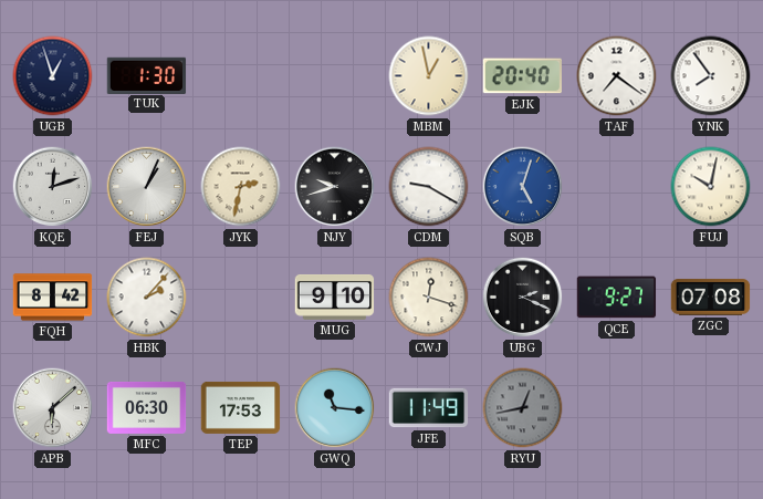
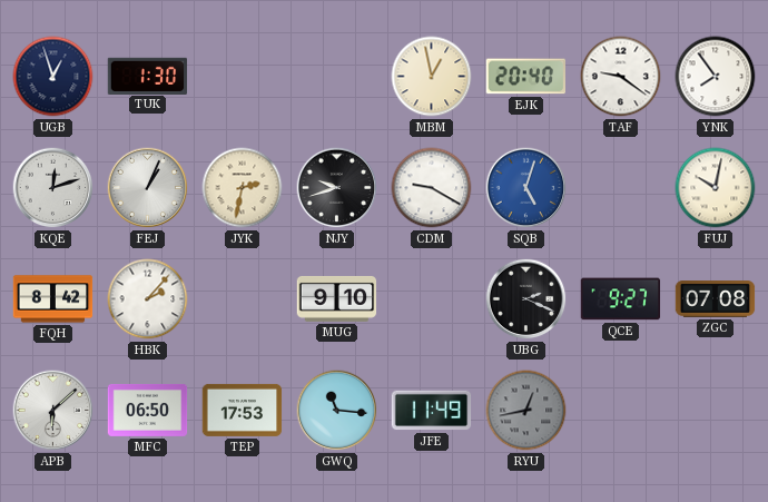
TAF: 7:21 -> 9:21
CWJ: 12:18 -> none
MFC: 06:30 -> 06:50
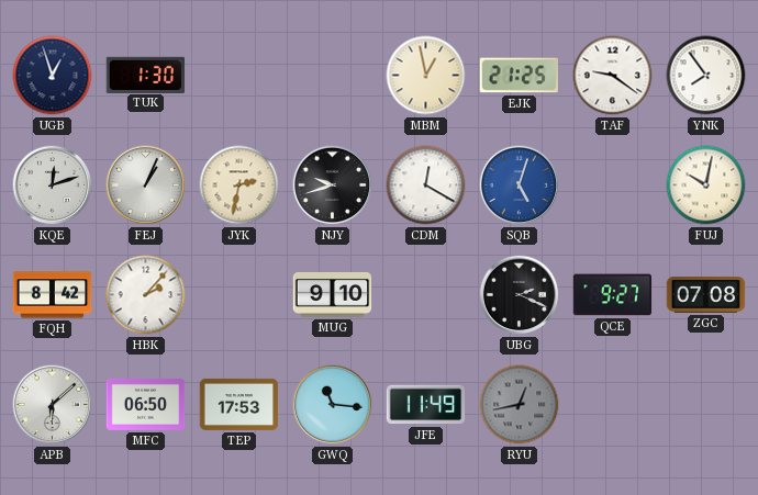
EJK: 20:40 -> 21:25
CDM: 9:20 -> 12:20
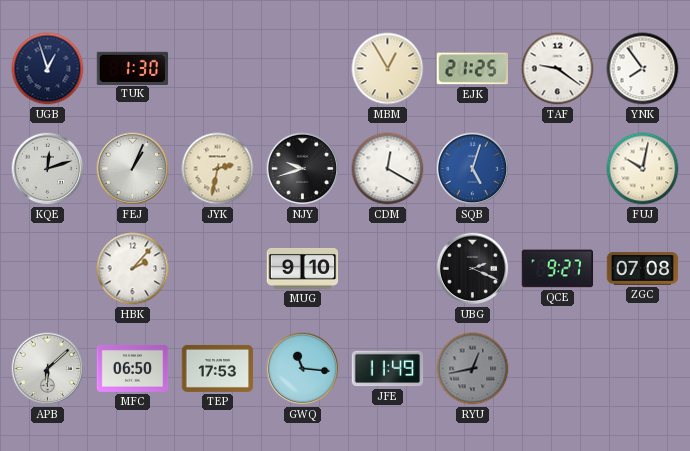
MBM: 12:58 -> 12:55
FQH: 8:42 -> none
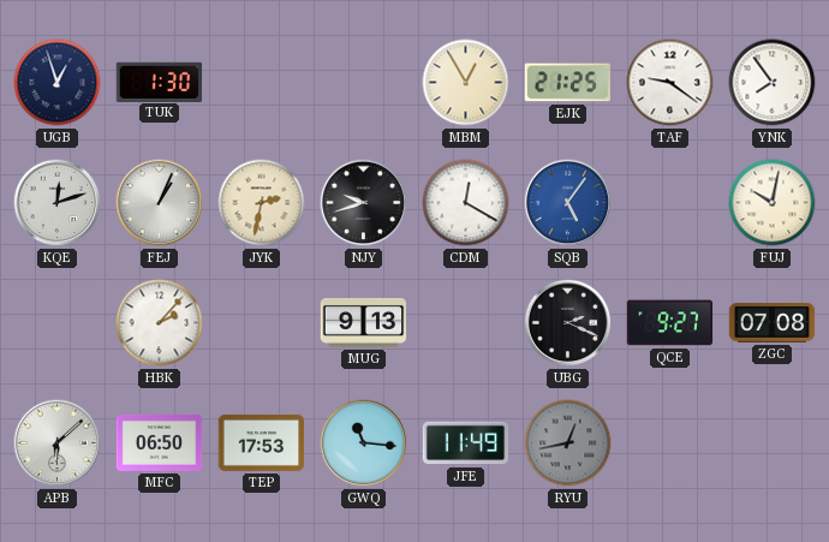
SQB: 5:03 -> 5:06
MUG: 9:10 -> 9:13
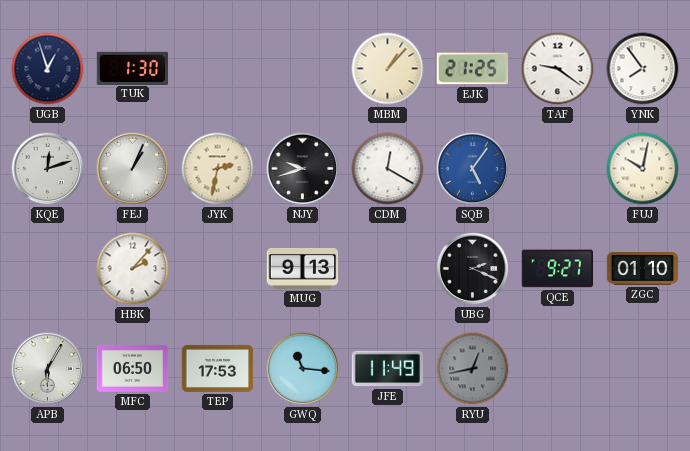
MBM: 12:55 -> 1:07
ZGC: 07:08 -> 01:10
APB: 6:08 -> 6:05
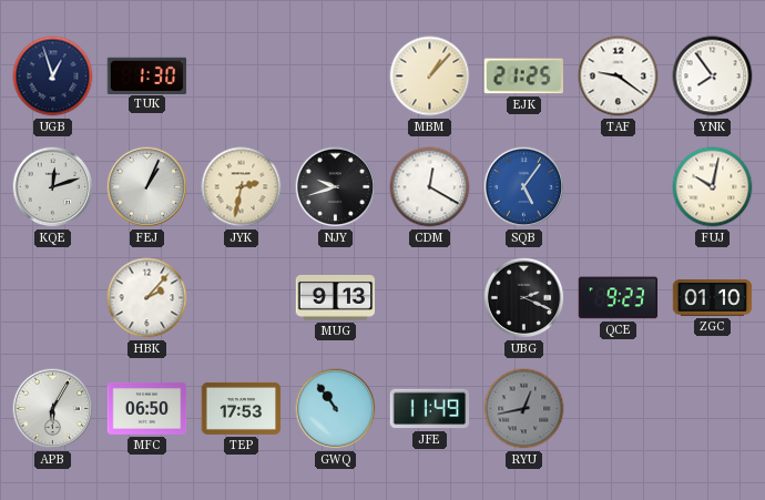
QCE: 9:27 -> 9:23
GWQ: 11:16 -> 10:54
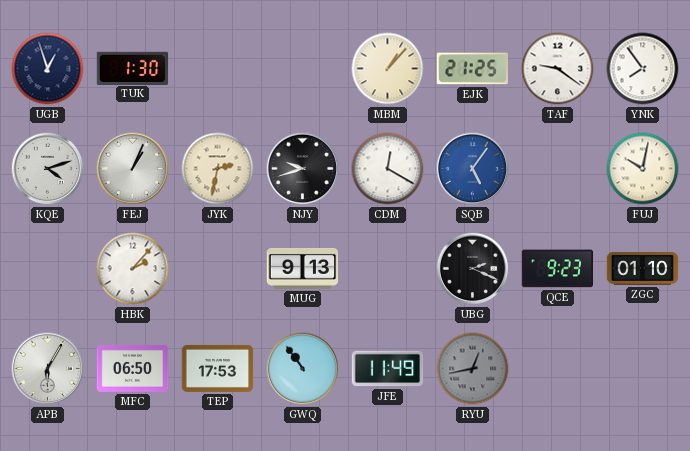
KQE: 12:12 -> 4:12
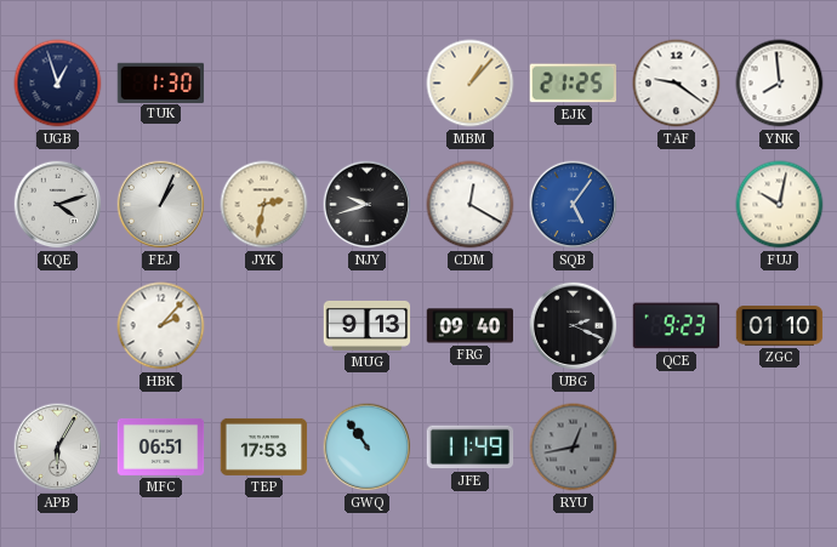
YNK: 7:54 -> 7:59
FRG: none -> 09:40
MFC: 06:50 -> 06:51
